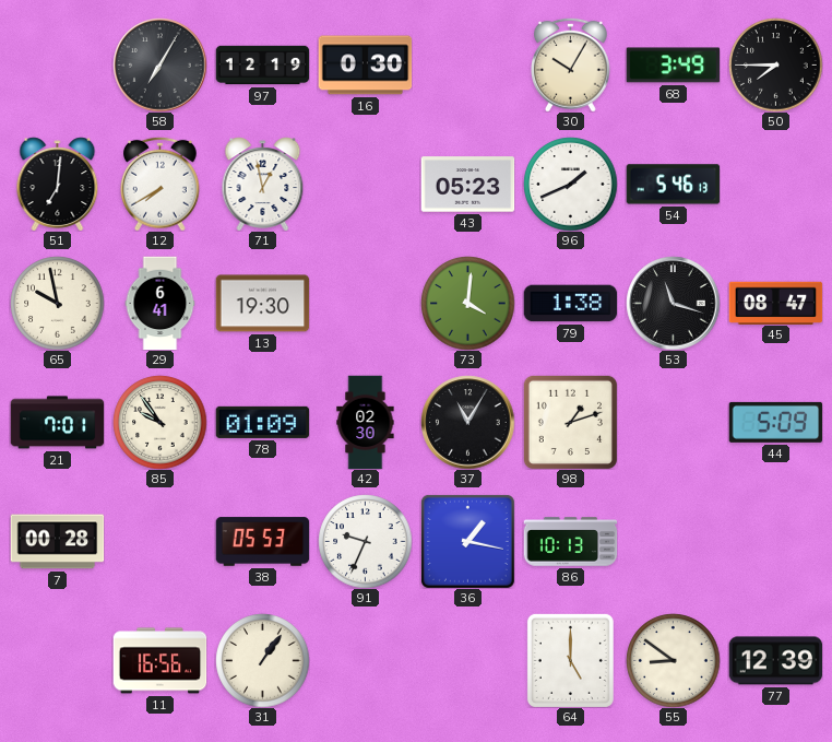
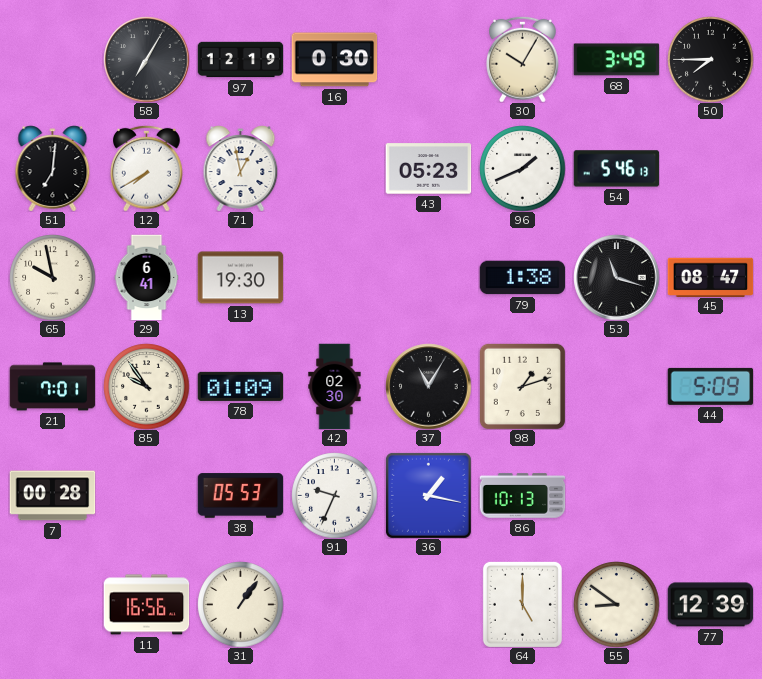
73: 4:01 -> none
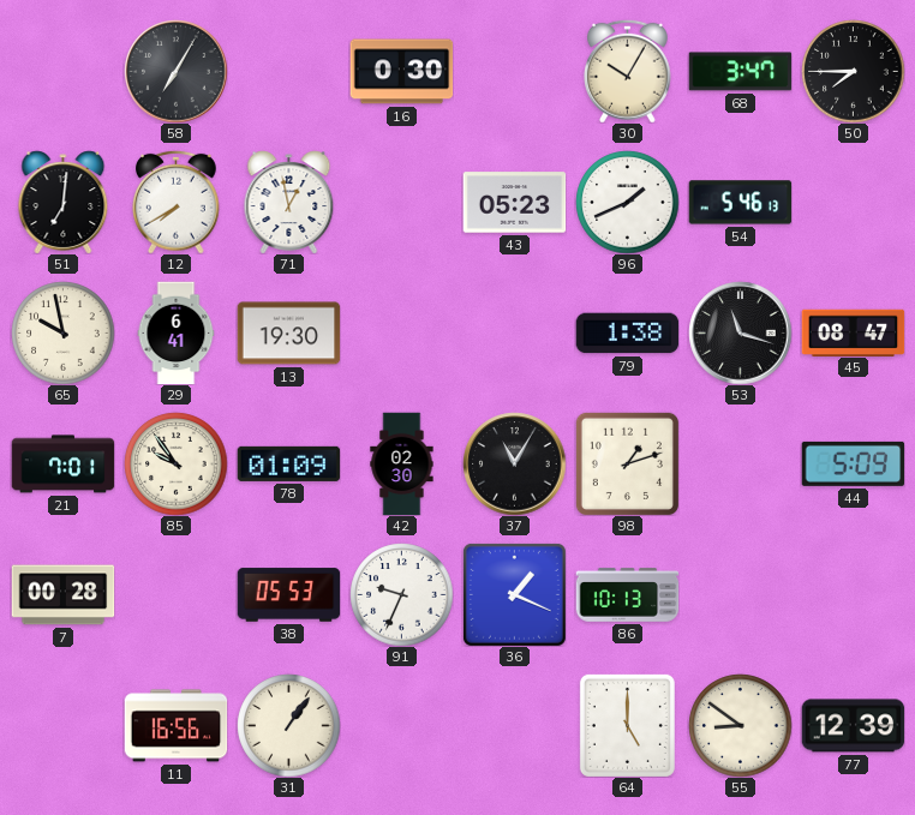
97: 12:19 -> none
68: 3:49 -> 3:47
36: 1:17 -> 1:19
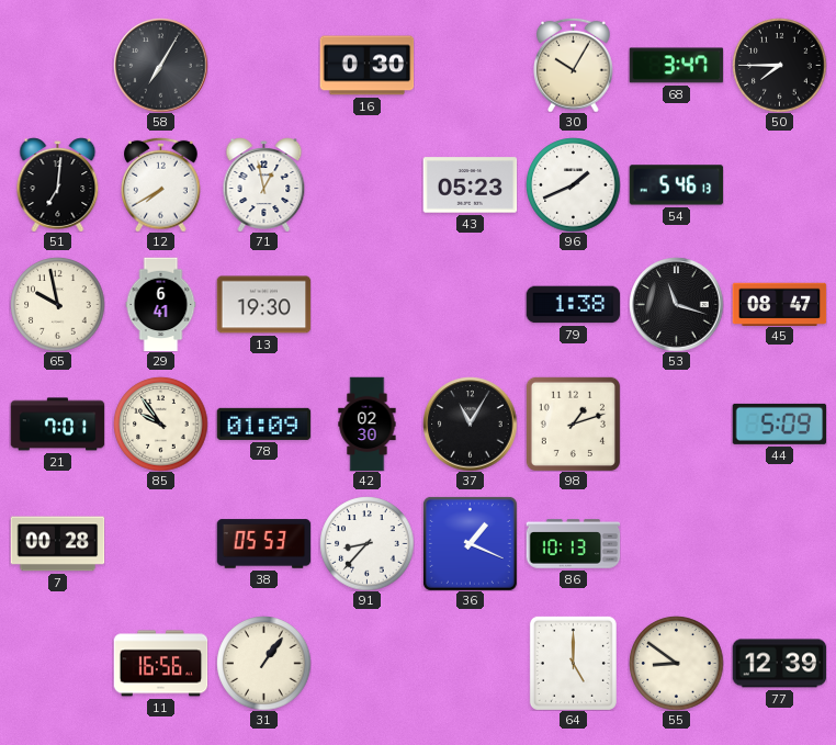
91: 9:34 -> 8:37
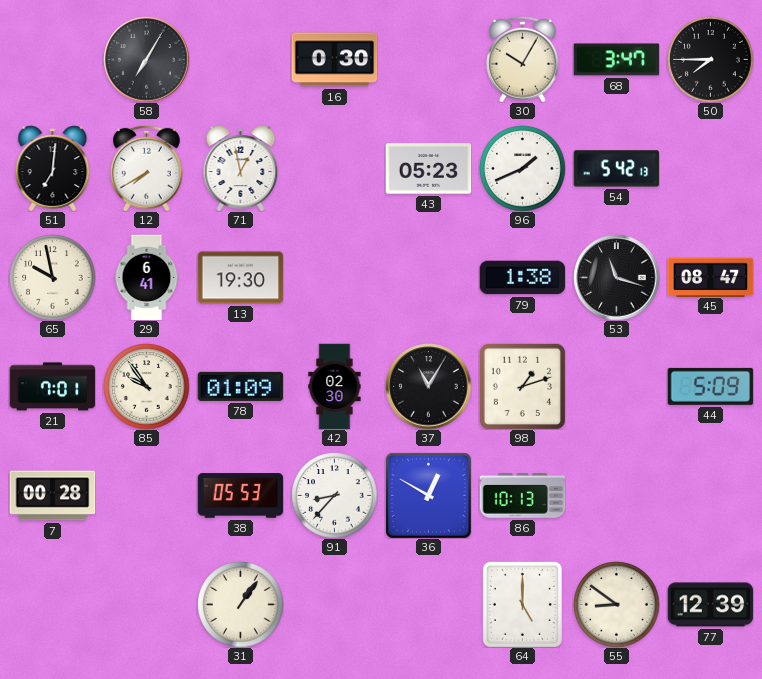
54: 5:46 -> 5:42
36: 1:19 -> 12:50
11: 16:56 -> none
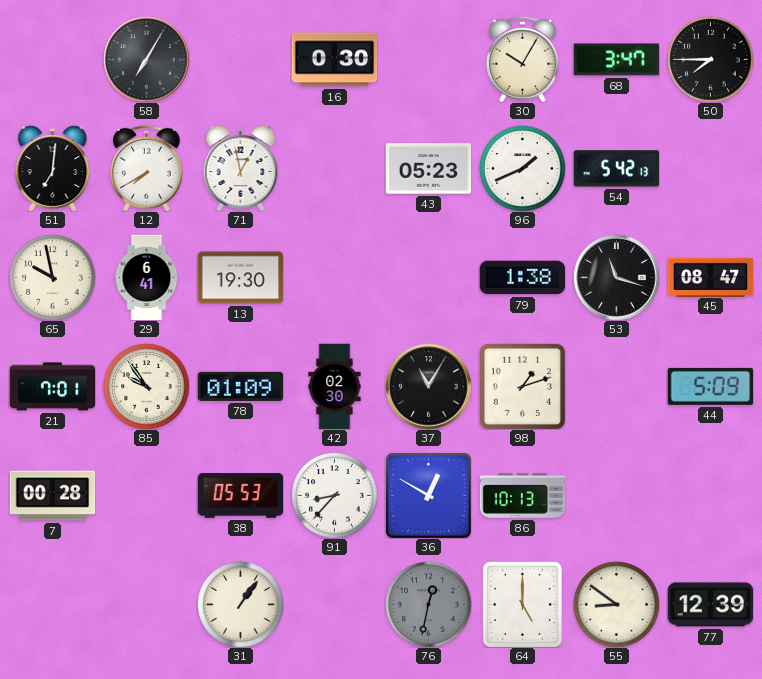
76: none -> 12:32
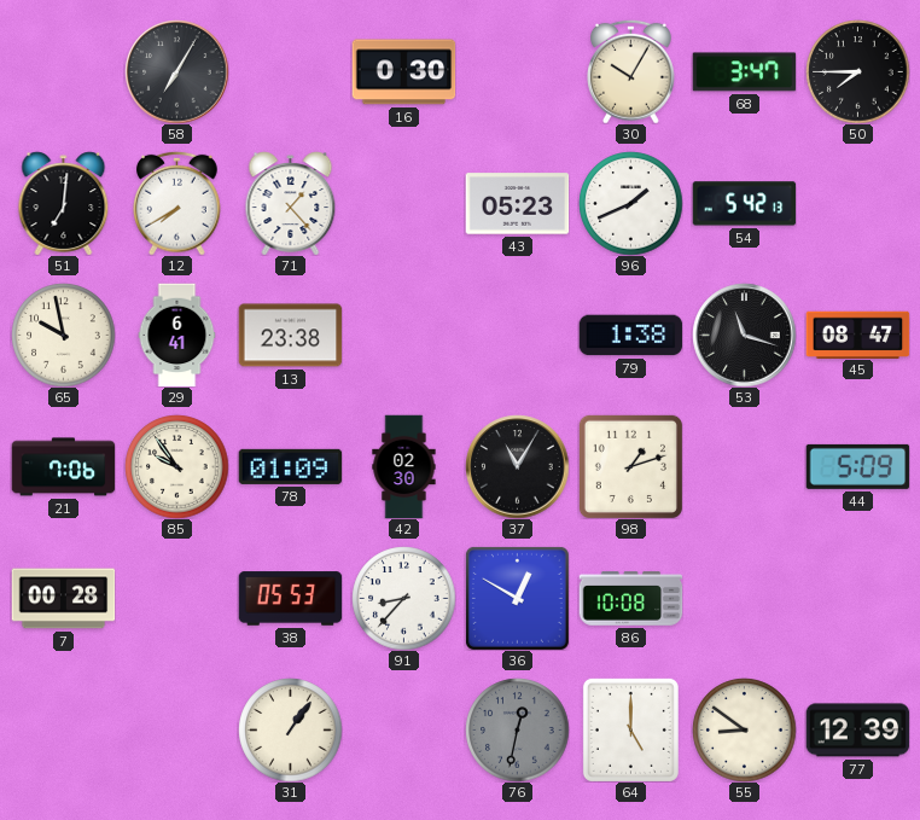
71: 12:58 -> 1:23
13: 19:30 -> 23:38
21: 7:01 -> 7:06
86: 10:13 -> 10:08
